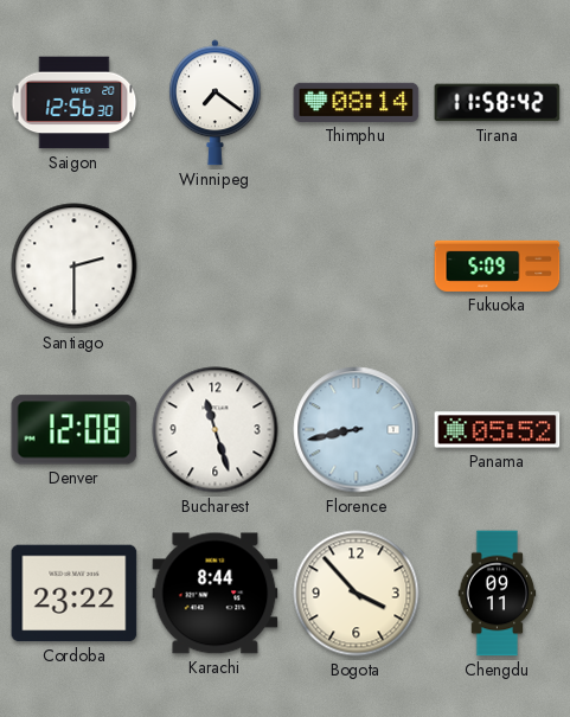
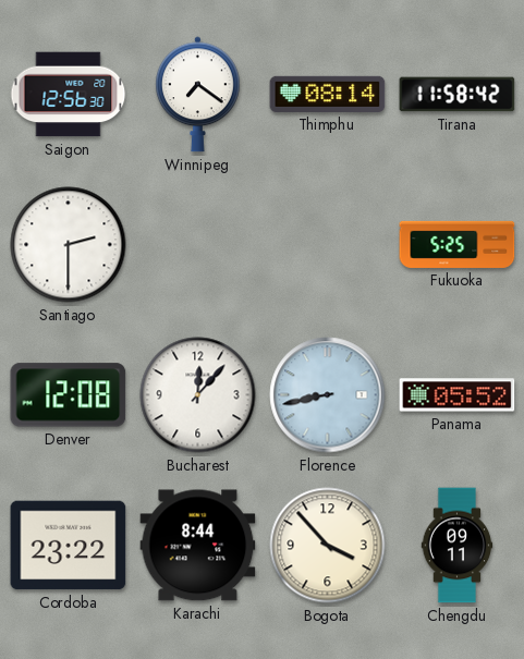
Fukuoka: 5:09 -> 5:25
Bucharest: 11:27 -> 12:07
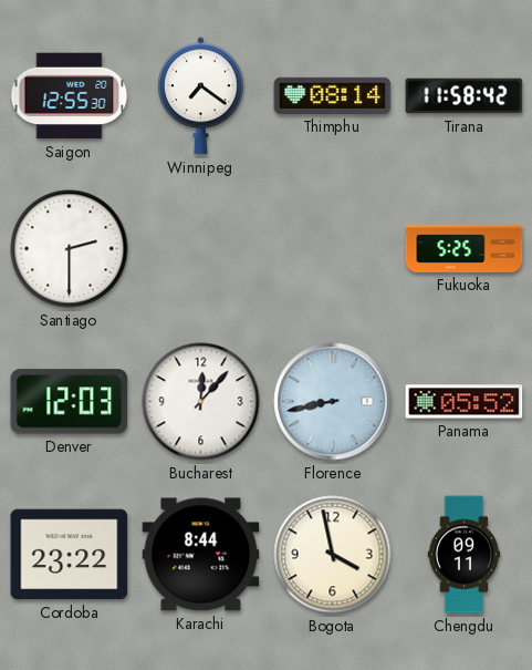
Saigon: 12:56 -> 12:55
Denver: 12:08 -> 12:03
Bogota: 3:53 -> 3:58
